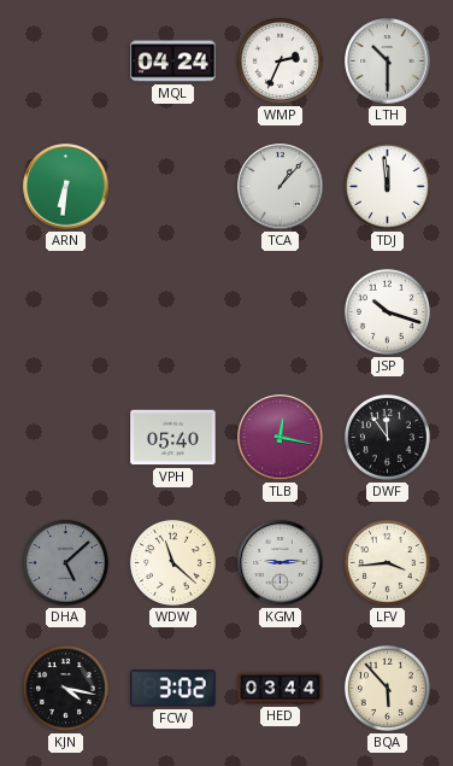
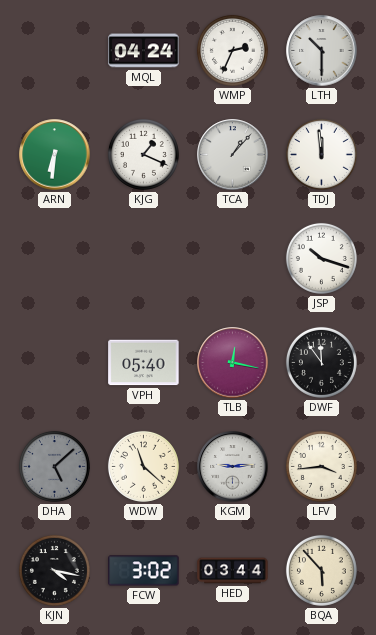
KJG: none -> 1:19
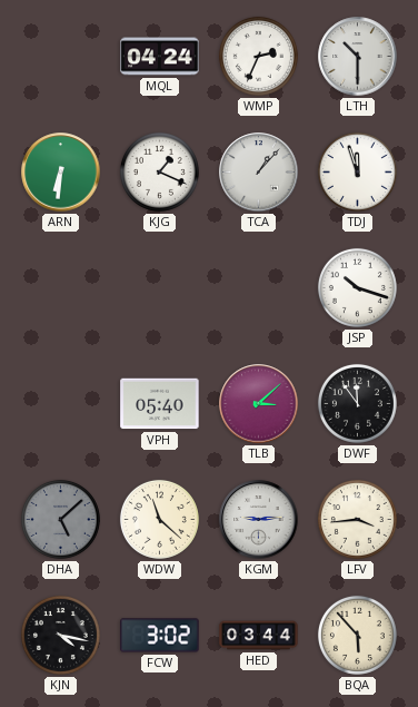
TDJ: 11:59 -> 11:57
TLB: 12:17 -> 3:08
